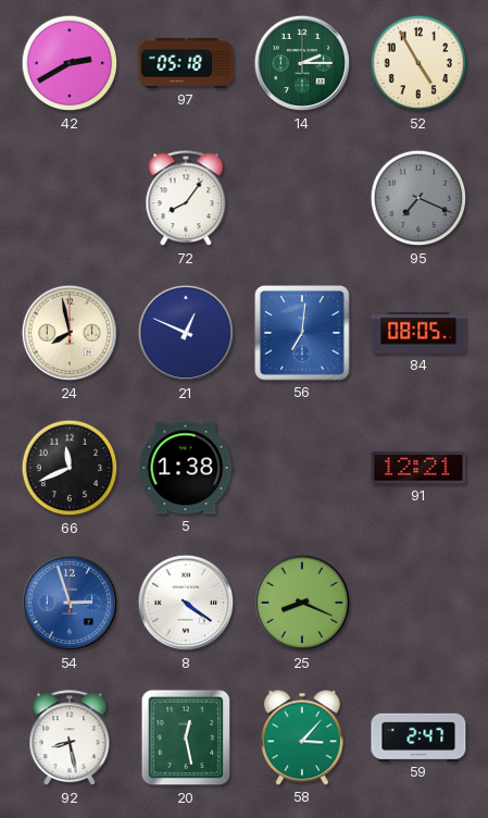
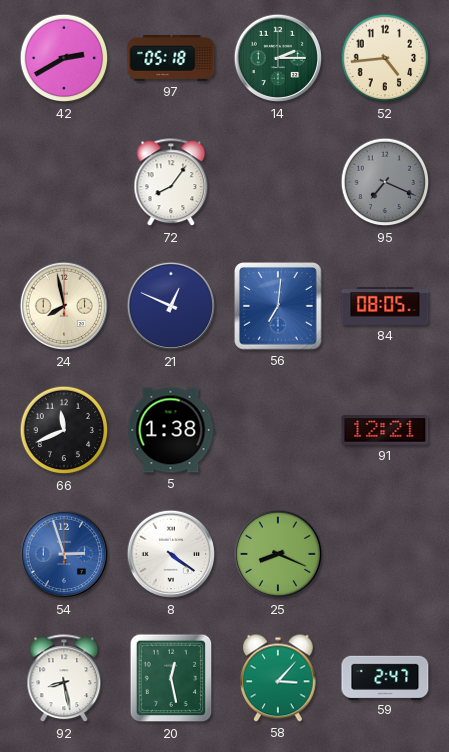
52: 4:55 -> 4:44
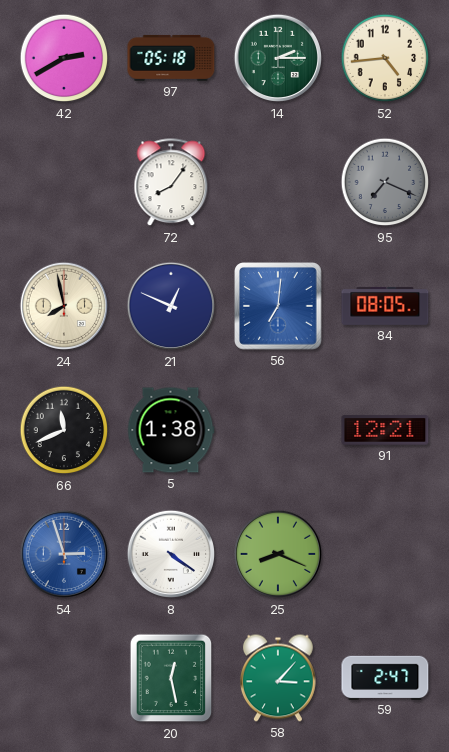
92: 8:28 -> none
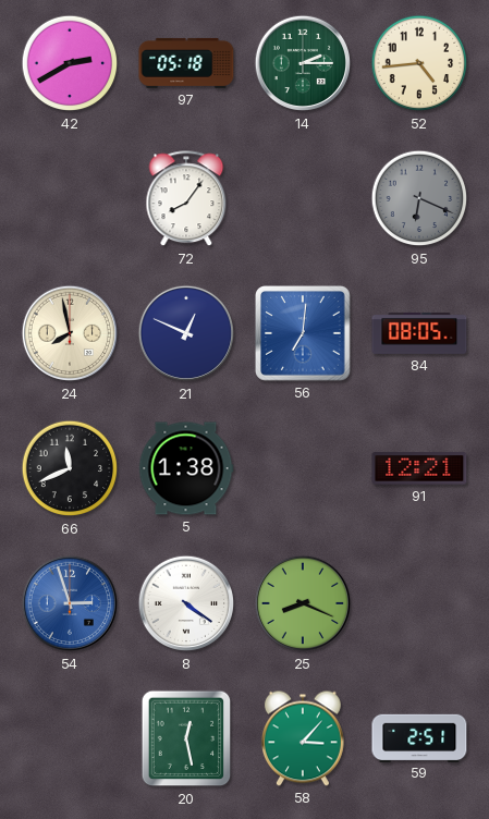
95: 7:19 -> 6:19
59: 2:47 -> 2:51
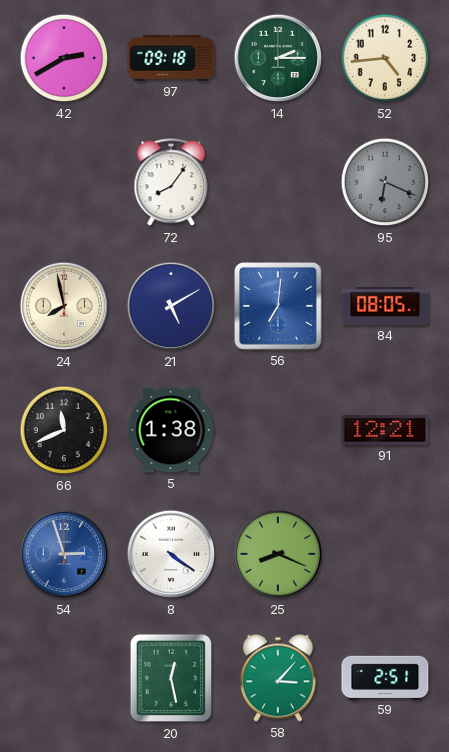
97: 05:18 -> 09:18
21: 12:49 -> 5:10
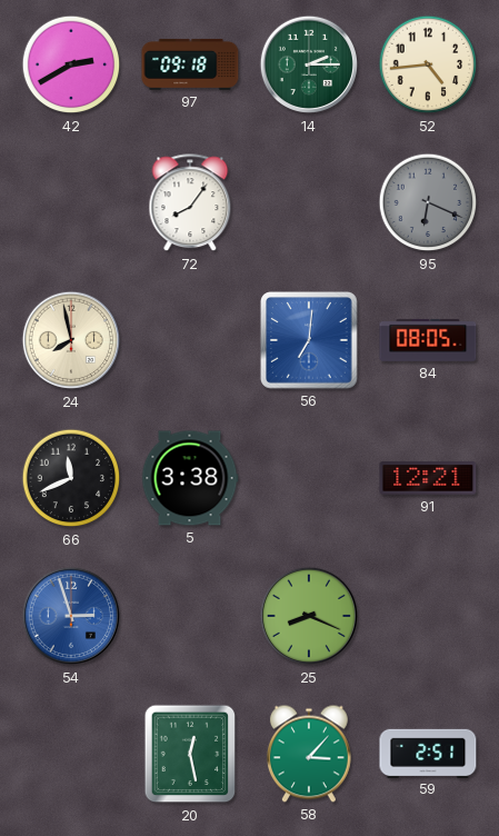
21: 5:10 -> none
5: 1:38 -> 3:38
8: 4:21 -> none
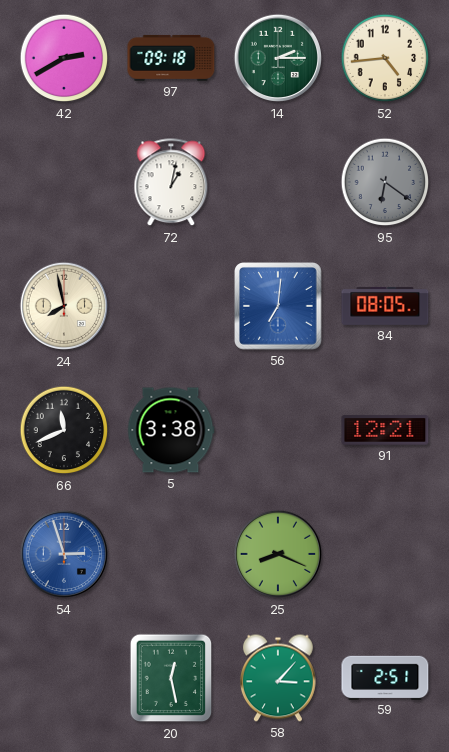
72: 8:06 -> 1:02
95: 6:19 -> 6:21
